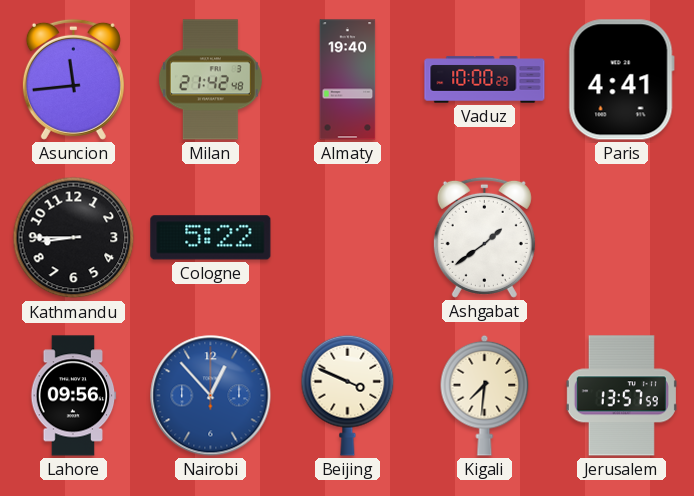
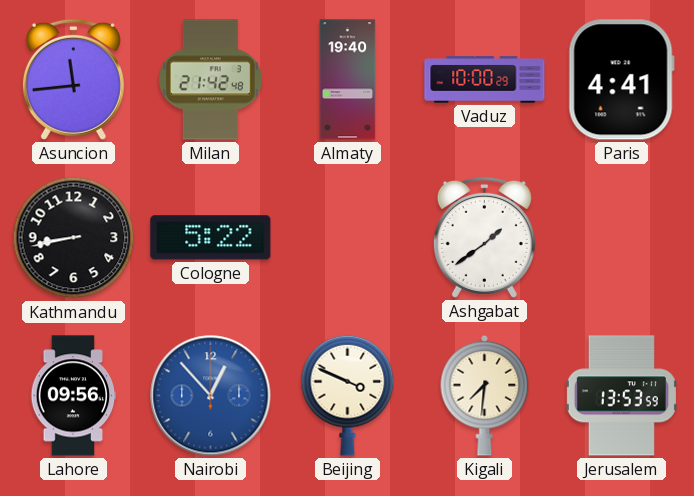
Kathmandu: 8:45 -> 8:43
Jerusalem: 13:57 -> 13:53
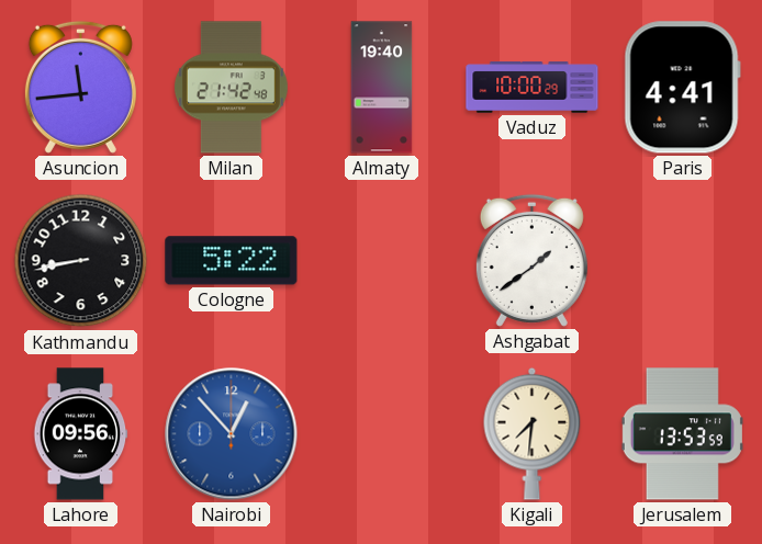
Beijing: 3:49 -> none
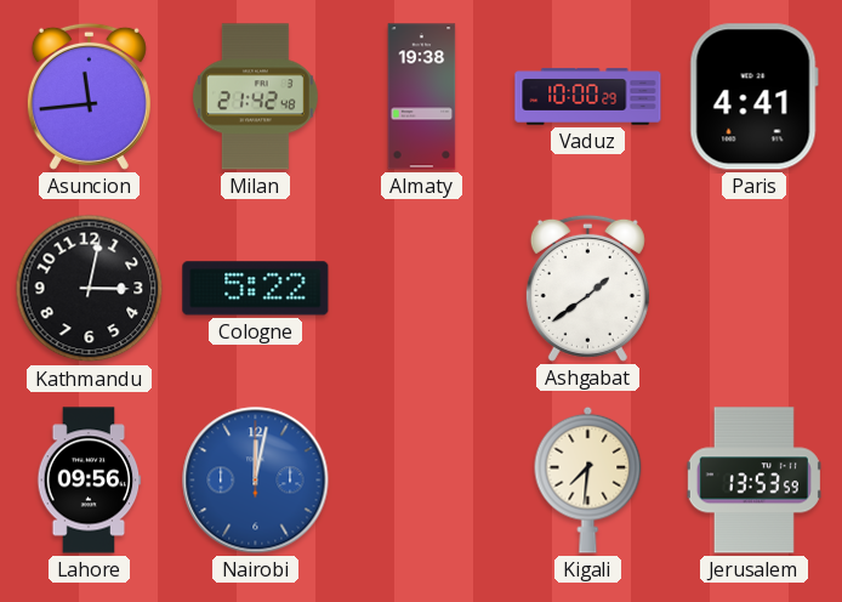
Almaty: 19:40 -> 19:38
Kathmandu: 8:43 -> 3:02
Nairobi: 12:53 -> 12:02
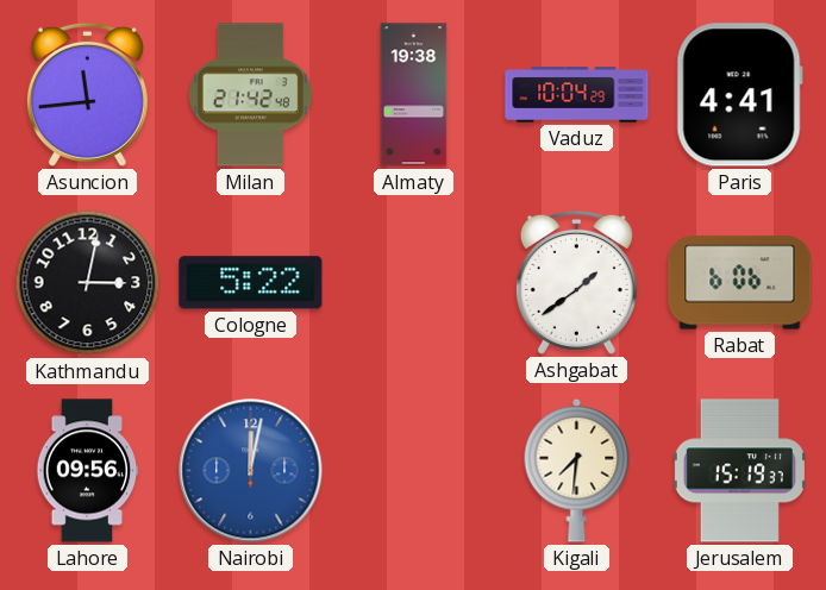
Vaduz: 10:00 -> 10:04
Rabat: none -> 6:06
Jerusalem: 13:53 -> 15:19
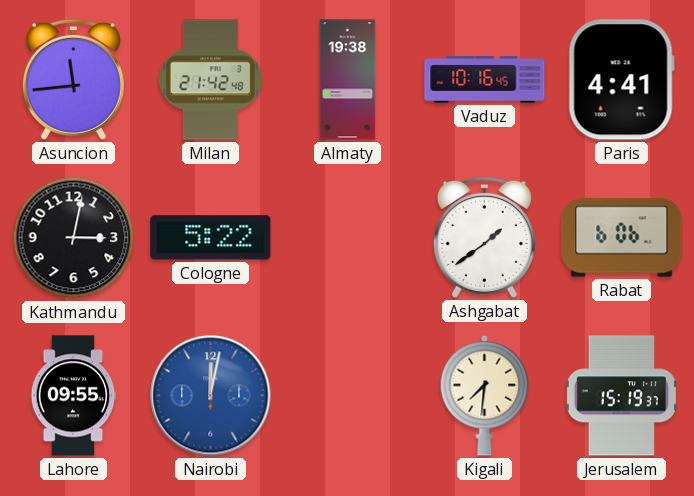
Vaduz: 10:04 -> 10:16
Lahore: 09:56 -> 09:55
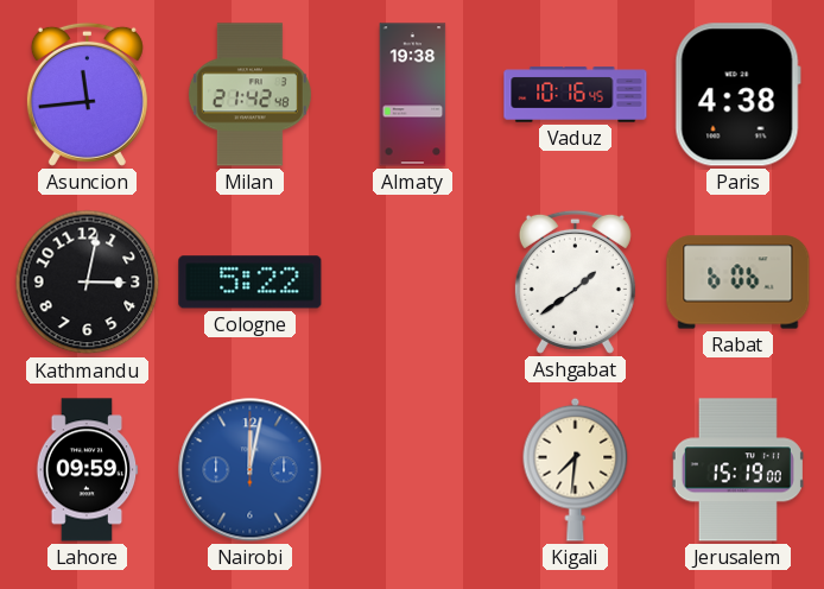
Paris: 4:41 -> 4:38
Lahore: 09:55 -> 09:59
Jerusalem: 15:19:37 -> 15:19:00
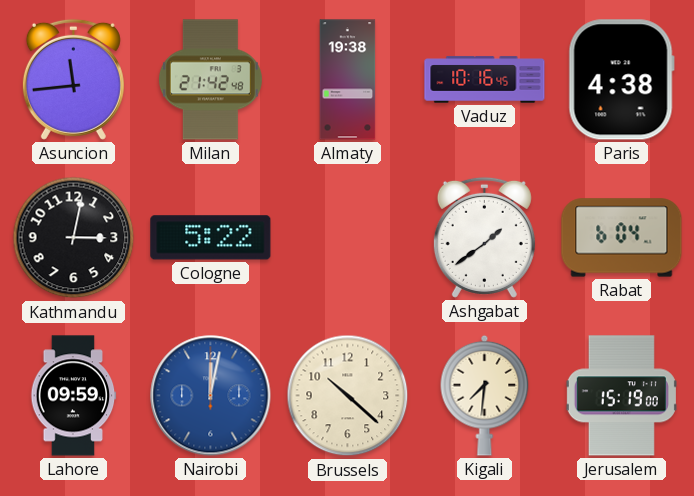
Rabat: 6:06 -> 6:04
Brussels: none -> 10:22
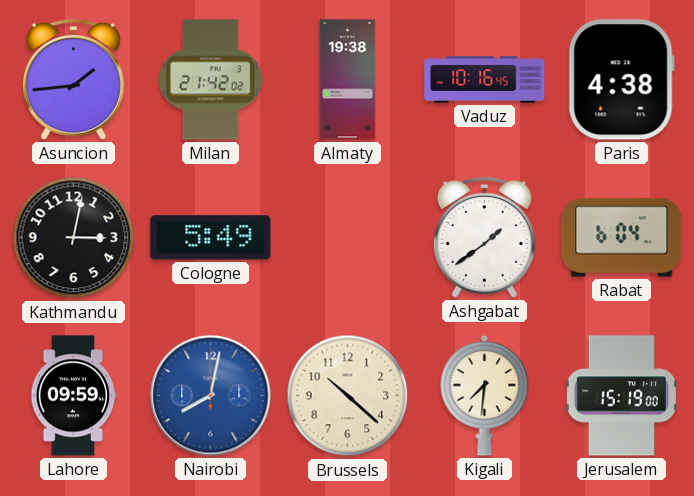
Asuncion: 11:44 -> 1:44
Milan: 21:42:48 -> 21:42:02
Cologne: 5:22 -> 5:49
Nairobi: 12:02 -> 8:02
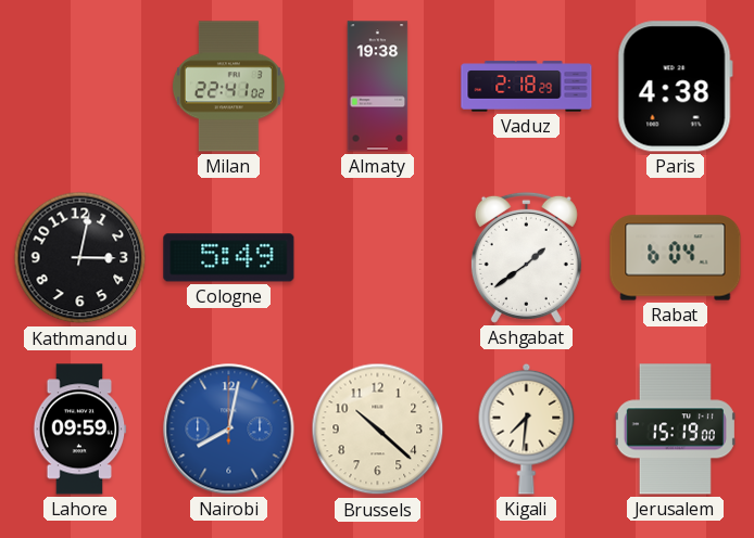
Asuncion: 1:44 -> none
Milan: 21:42 -> 22:41
Vaduz: 10:16 -> 2:18
